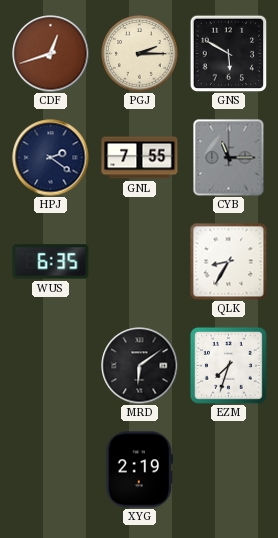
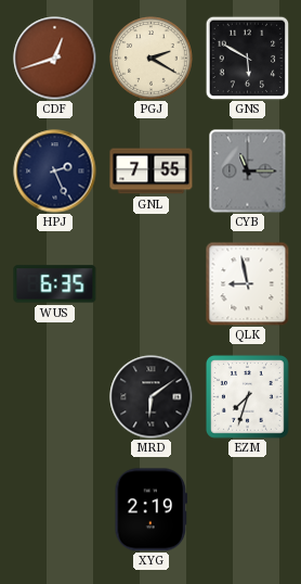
PGJ: 2:15 -> 2:20
HPJ: 2:21 -> 2:26
QLK: 8:35 -> 8:58
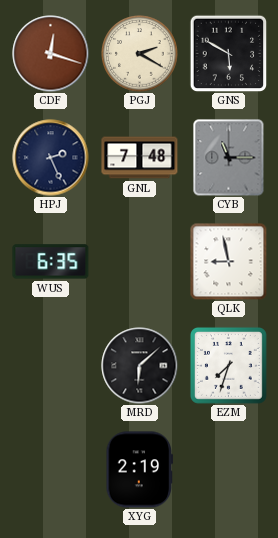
CDF: 12:42 -> 12:18
GNL: 7:55 -> 7:48
MRD: 6:09 -> 6:08
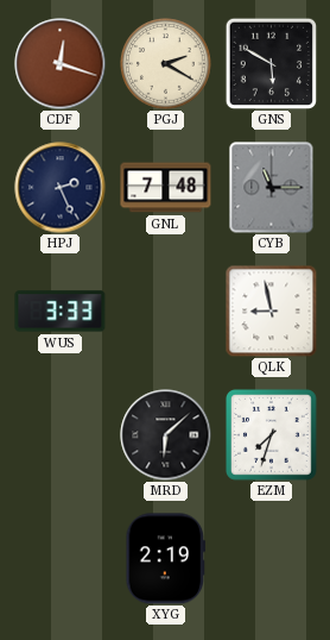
WUS: 6:35 -> 3:33
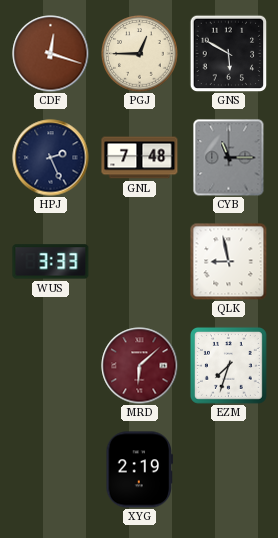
PGJ: 2:20 -> 12:45
MRD dial: black -> burgundy
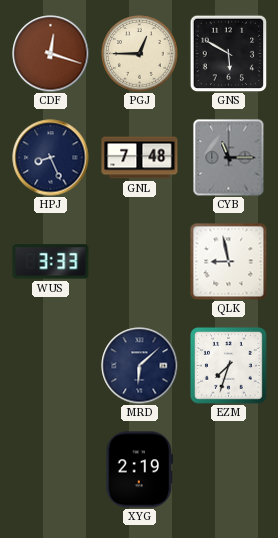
HPJ: 2:26 -> 8:26
MRD dial: burgundy -> navy
